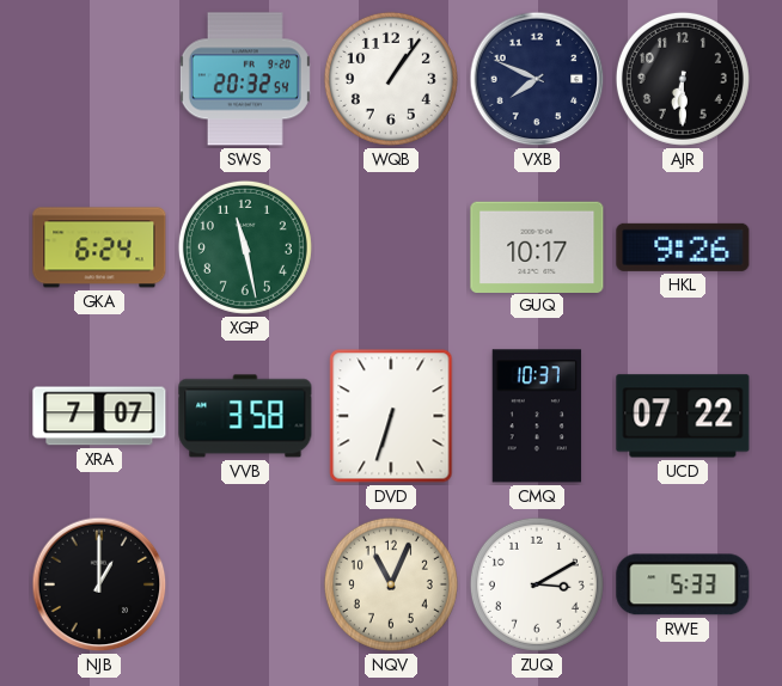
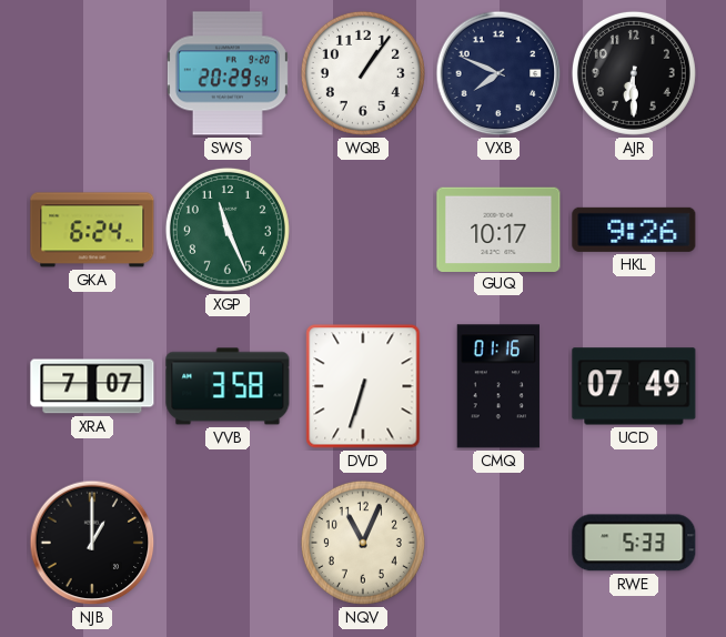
SWS: 20:32 -> 20:29
XGP: 11:28 -> 11:26
CMQ: 10:37 -> 01:16
UCD: 07:22 -> 07:49
ZUQ: 3:10 -> none
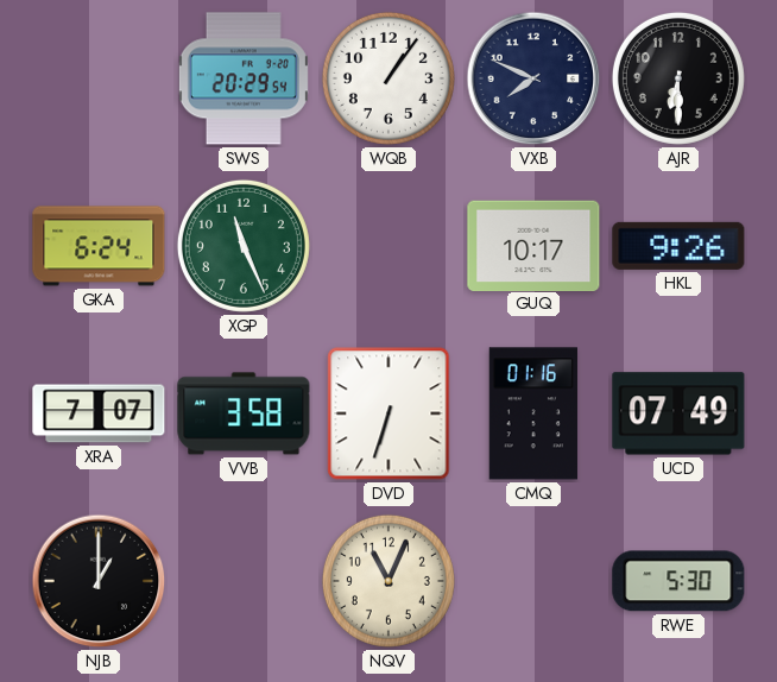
RWE: 5:33 -> 5:30
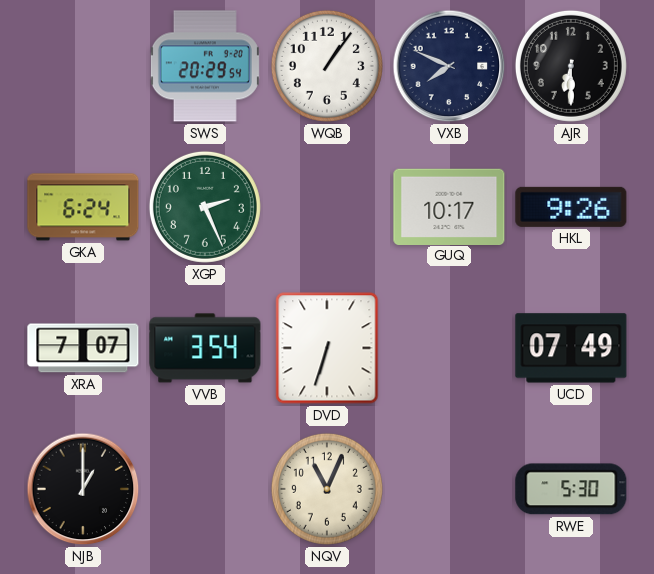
XGP: 11:26 -> 2:26
VVB: 3:58 -> 3:54
CMQ: 01:16 -> none
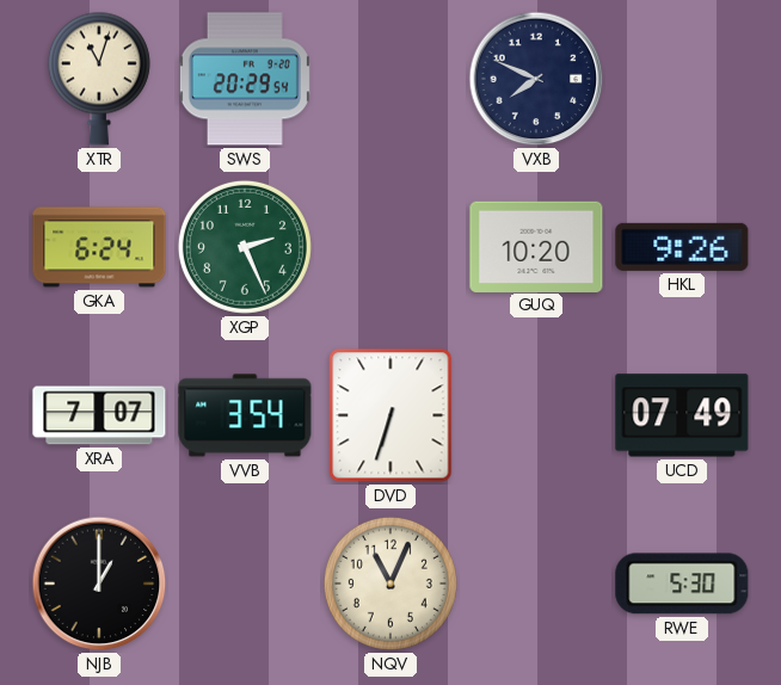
XTR: none -> 11:03
WQB: 1:06 -> none
AJR: 6:30 -> none
GUQ: 10:17 -> 10:20
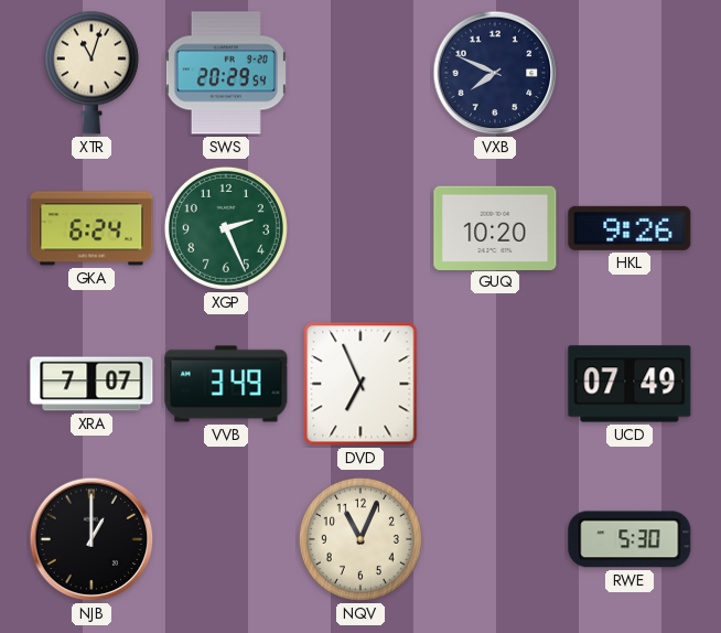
VVB: 3:54 -> 3:49
DVD: 6:33 -> 6:56
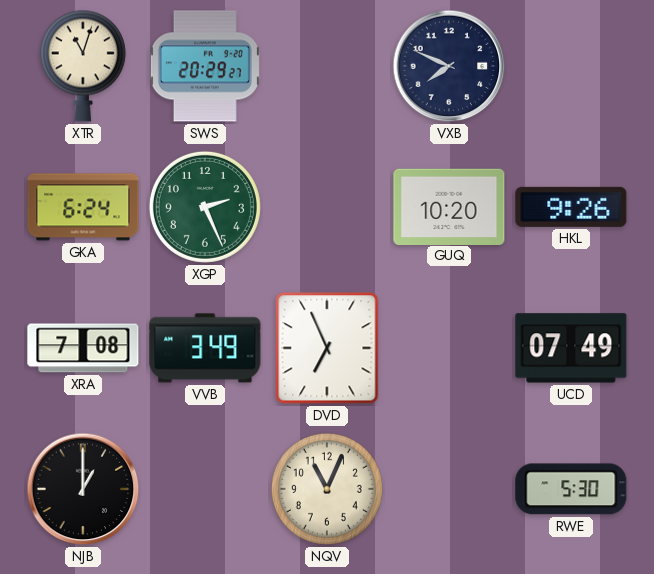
SWS: 20:29:54 -> 20:29:27
XRA: 7:07 -> 7:08
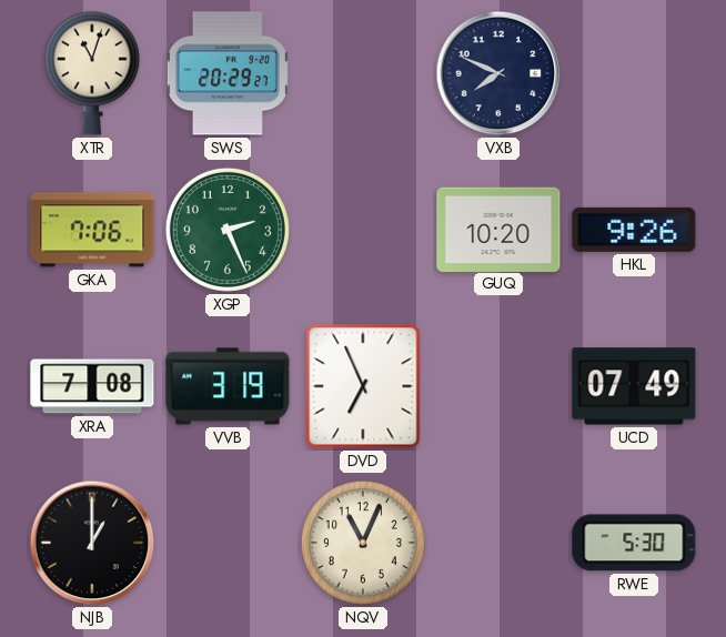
GKA: 6:24 -> 7:06
VVB: 3:49 -> 3:19
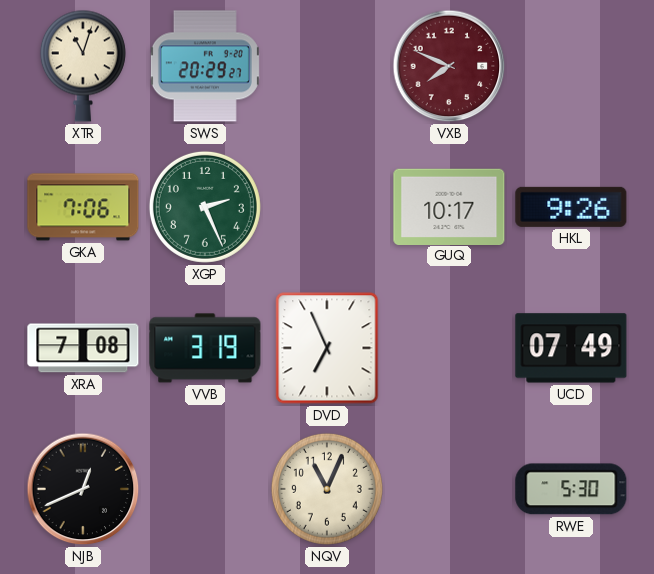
VXB dial: navy -> burgundy
GUQ: 10:20 -> 10:17
NJB: 1:00 -> 12:41
